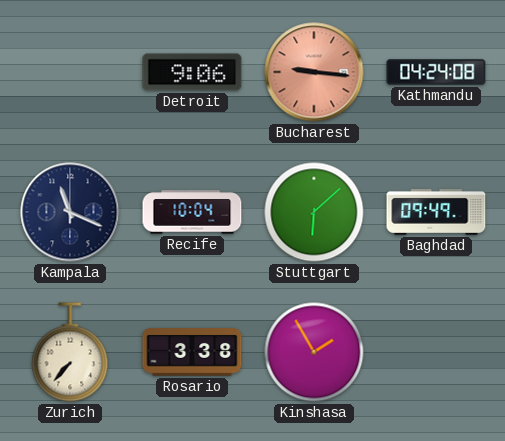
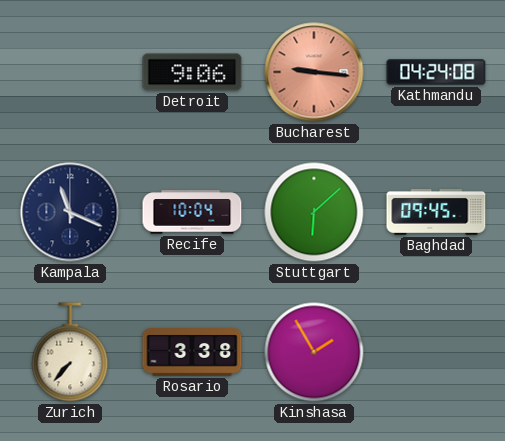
Baghdad: 09:49 -> 09:45
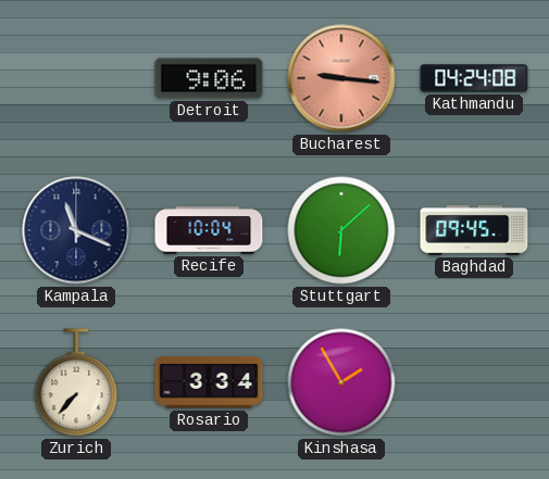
Rosario: 3:38 -> 3:34
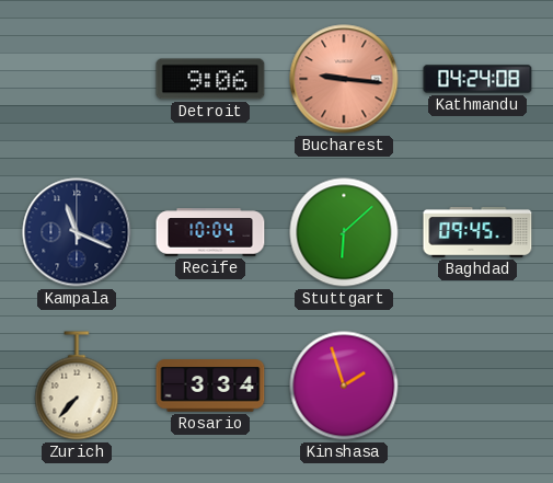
Kinshasa: 1:55 -> 1:57
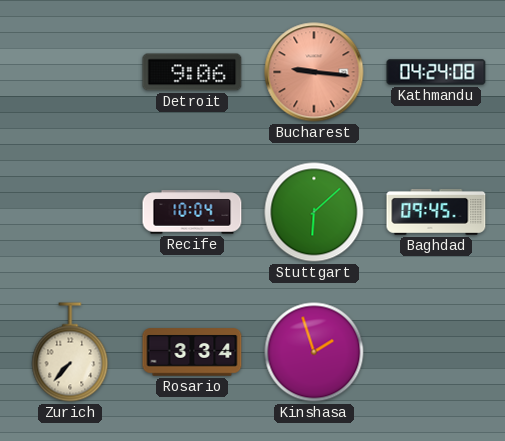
Kampala: 11:19 -> none
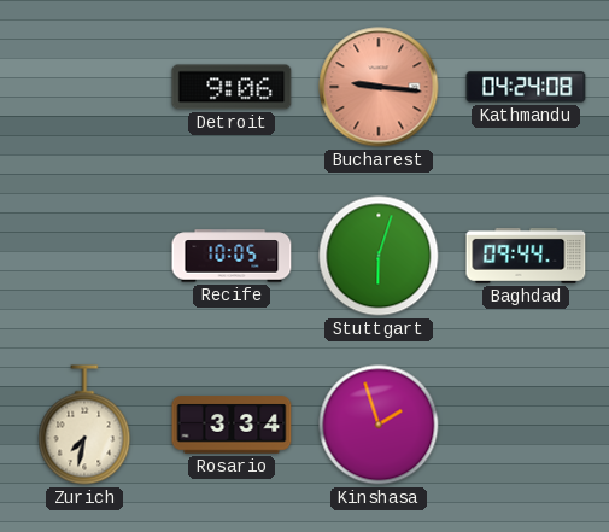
Recife: 10:04 -> 10:05
Stuttgart: 6:08 -> 6:03
Baghdad: 09:45 -> 09:44
Zurich: 7:37 -> 7:32
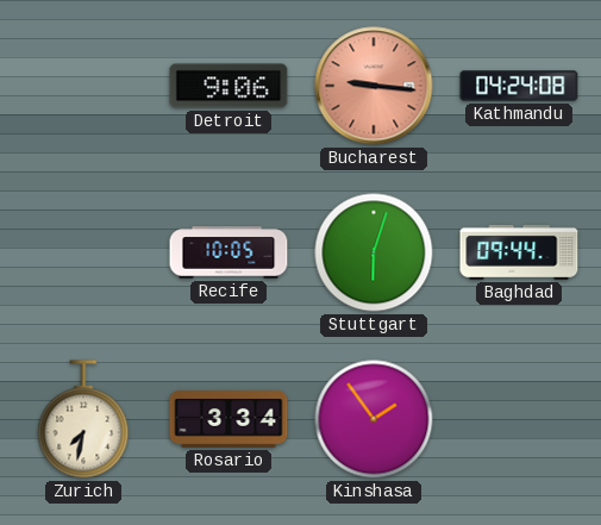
Kinshasa: 1:57 -> 1:54
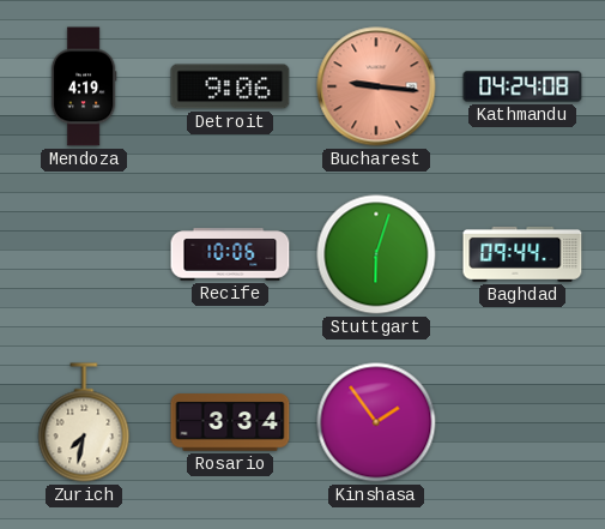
Mendoza: none -> 4:19
Recife: 10:05 -> 10:06
